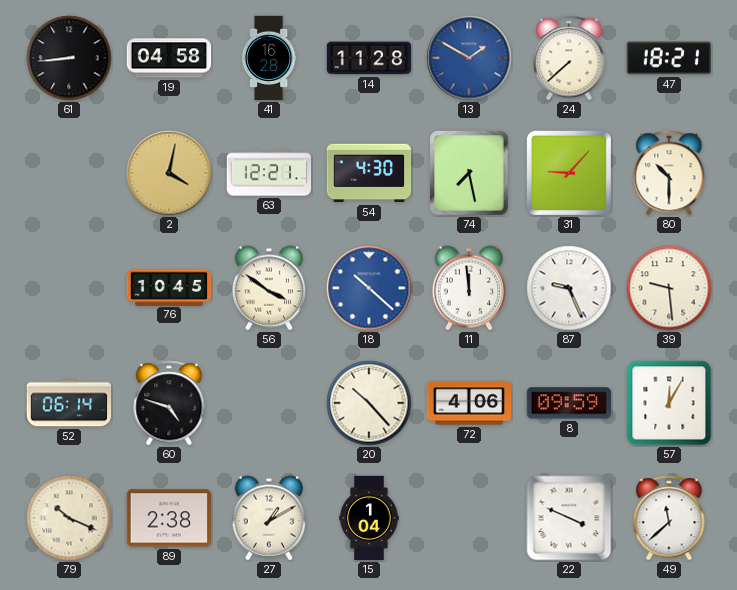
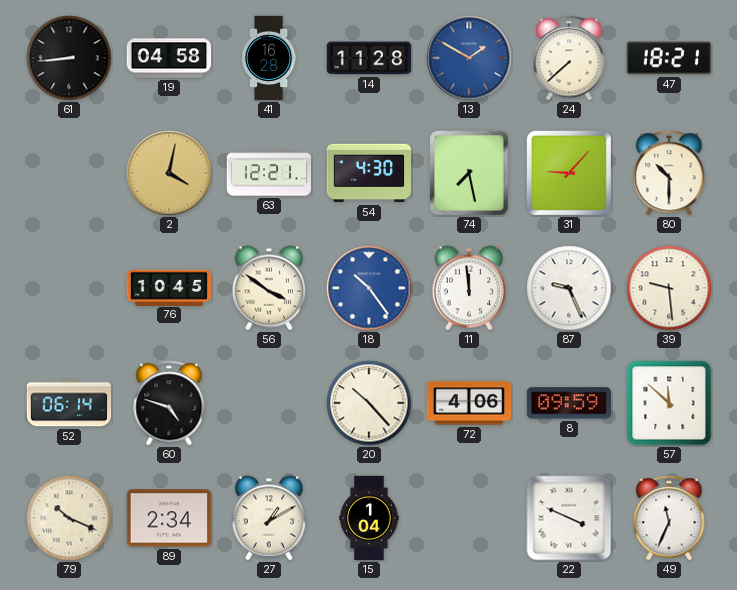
18: 10:22 -> 10:24
57: 12:05 -> 11:52
89: 2:38 -> 2:34
49: 11:38 -> 11:34
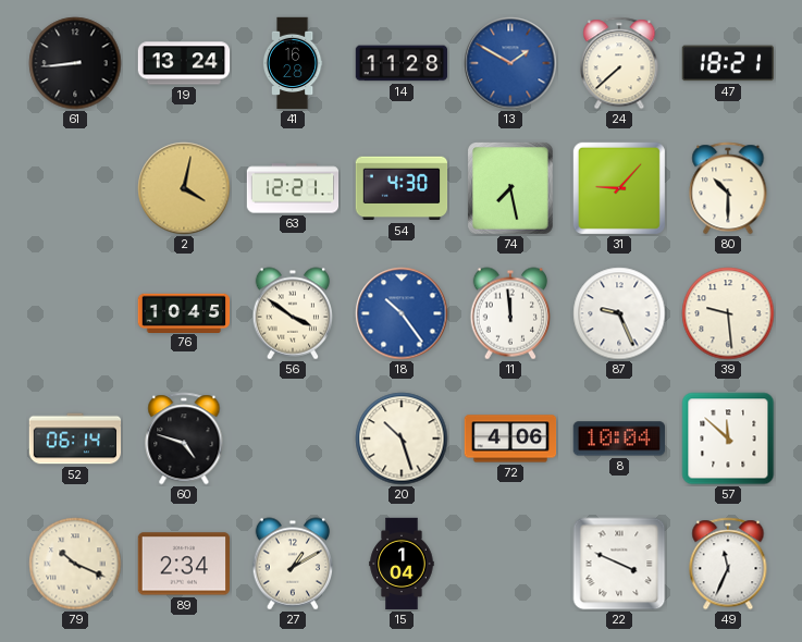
19: 04:58 -> 13:24
20: 10:23 -> 10:27
8: 09:59 -> 10:04
